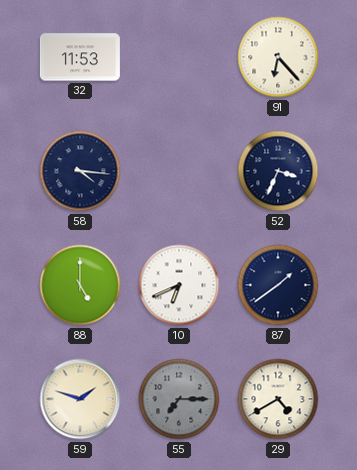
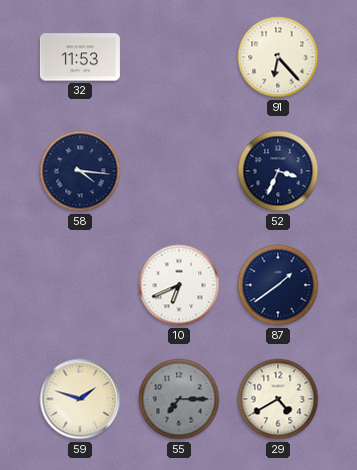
88: 5:00 -> none
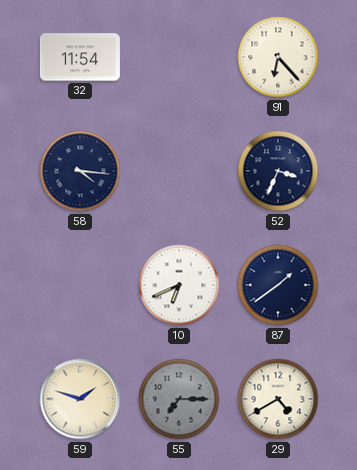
32: 11:53 -> 11:54
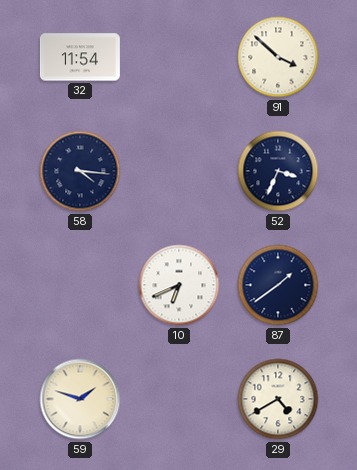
91: 6:23 -> 3:52
55: 7:15 -> none
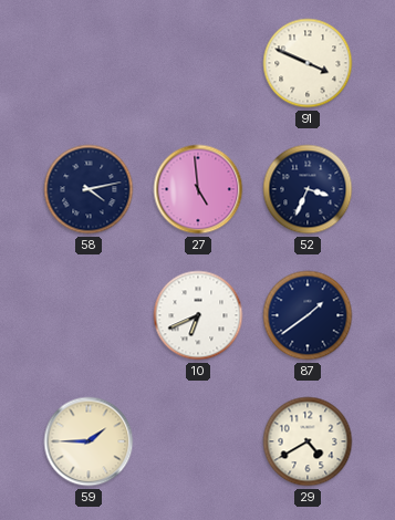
32: 11:54 -> none
91: 3:52 -> 3:49
58: 4:16 -> 4:13
27: none -> 4:59
59: 1:48 -> 1:45
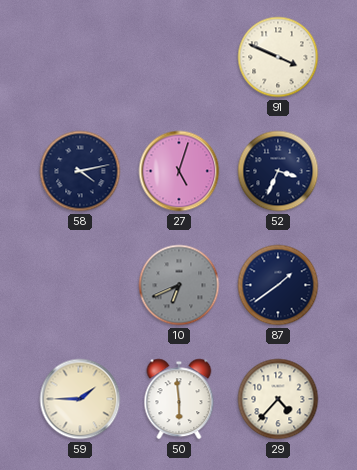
27: 4:59 -> 5:03
10 dial: white -> grey
50: none -> 5:59
29: 4:40 -> 4:37
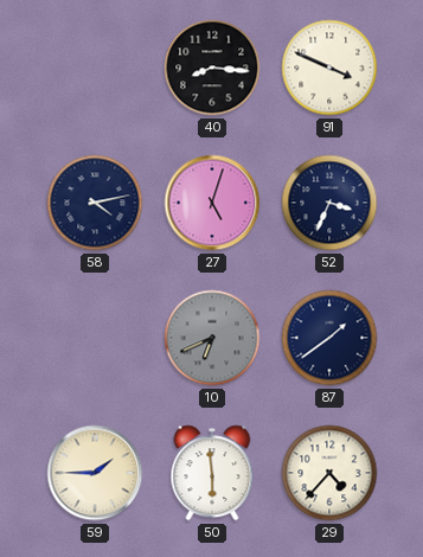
40: none -> 8:16
